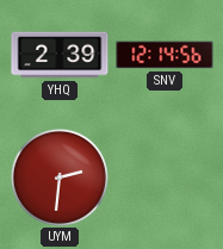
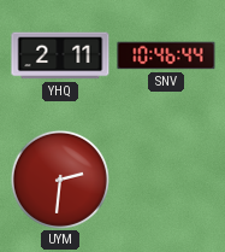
YHQ: 2:39 -> 2:11
SNV: 12:14 -> 10:46
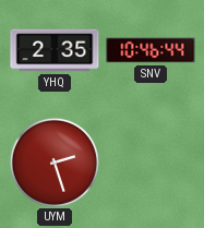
YHQ: 2:11 -> 2:35
UYM: 2:31 -> 2:27
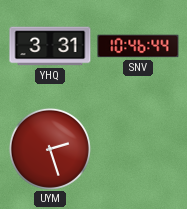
YHQ: 2:35 -> 3:31
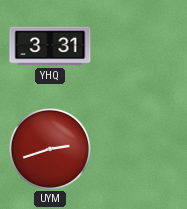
SNV: 10:46 -> none
UYM: 2:27 -> 2:42
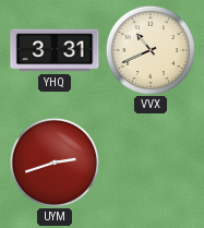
VVX: none -> 10:41
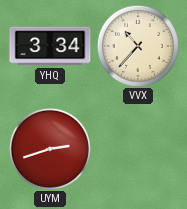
YHQ: 3:31 -> 3:34
VVX: 10:41 -> 10:37
